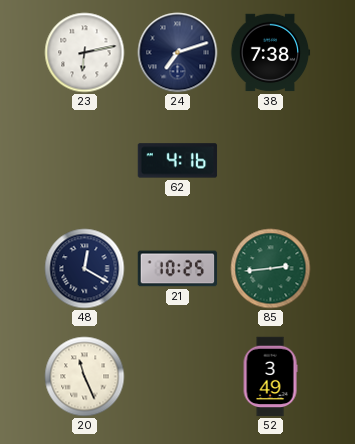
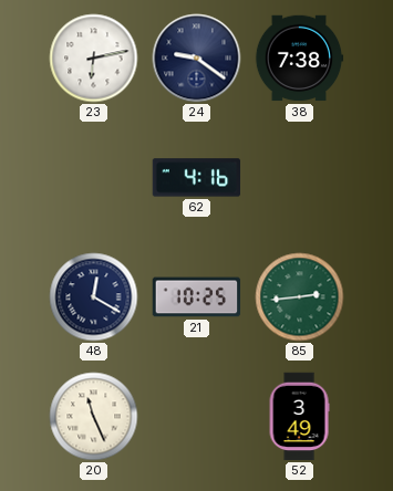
24: 7:12 -> 9:21
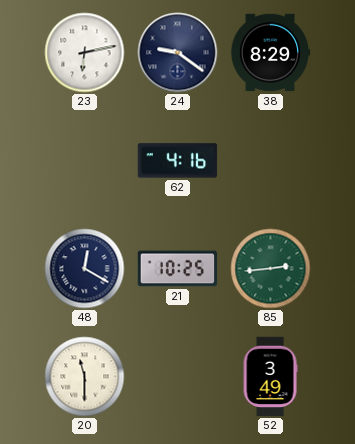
38: 7:38 -> 8:29
20: 11:26 -> 11:30
